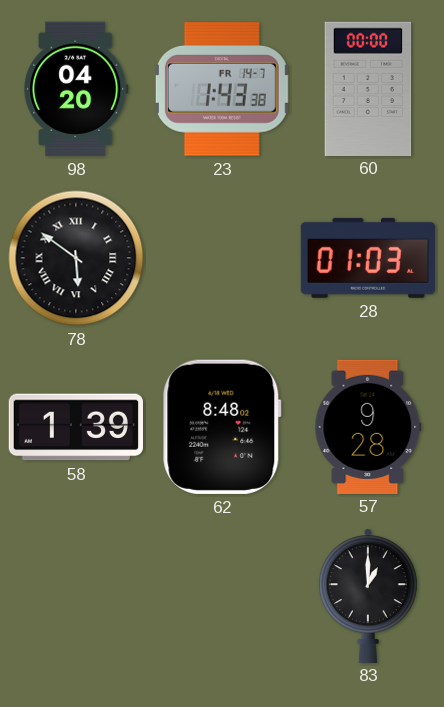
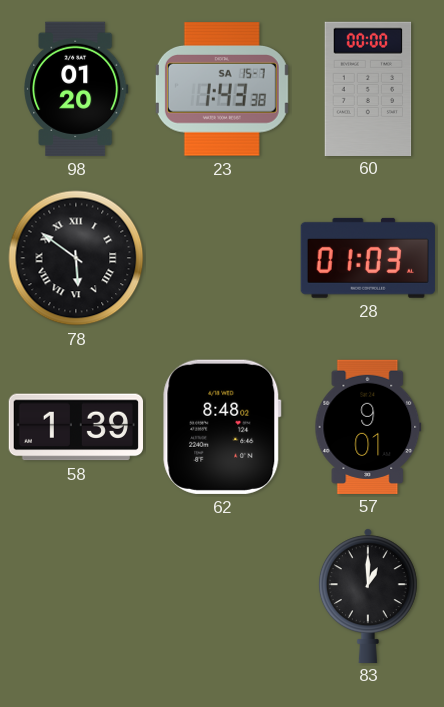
98: 04:20 -> 01:20
23 date: FR 14-7 -> SA 15-7
57: 9:28 -> 9:01
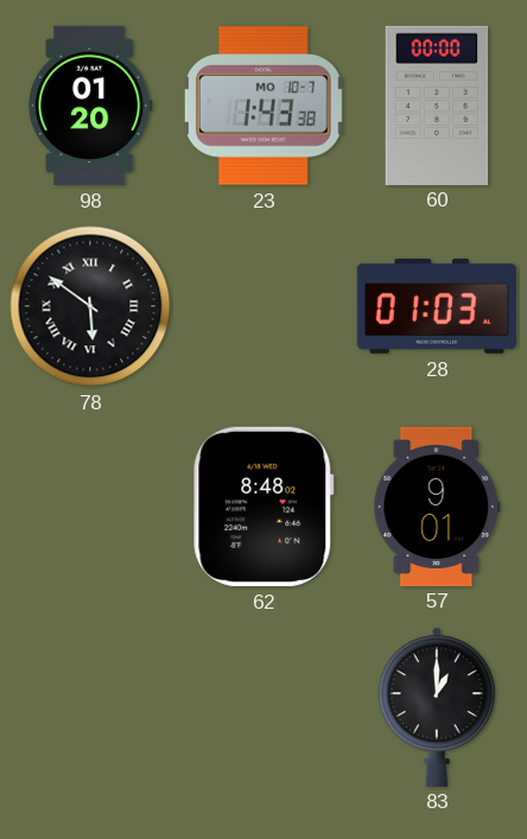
23 date: SA 15-7 -> MO 10-7
58: 1:39 -> none
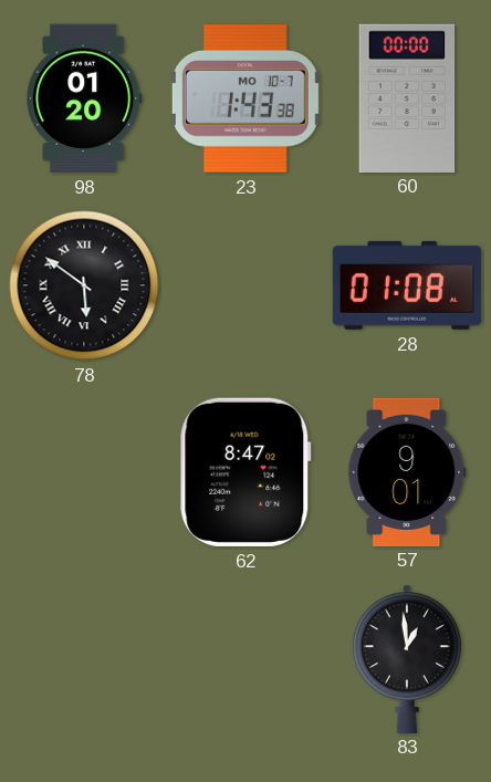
28: 01:03 -> 01:08
62: 8:48 -> 8:47
83: 1:00 -> 12:59
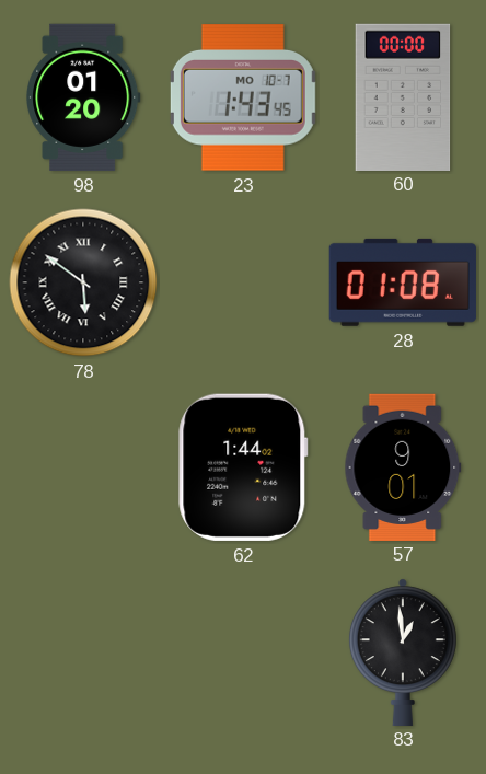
23: 1:43:38 -> 1:43:45
62: 8:47 -> 1:44
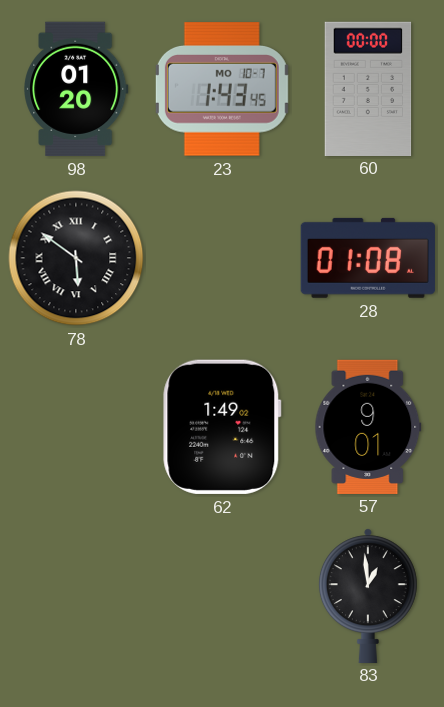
62: 1:44 -> 1:49
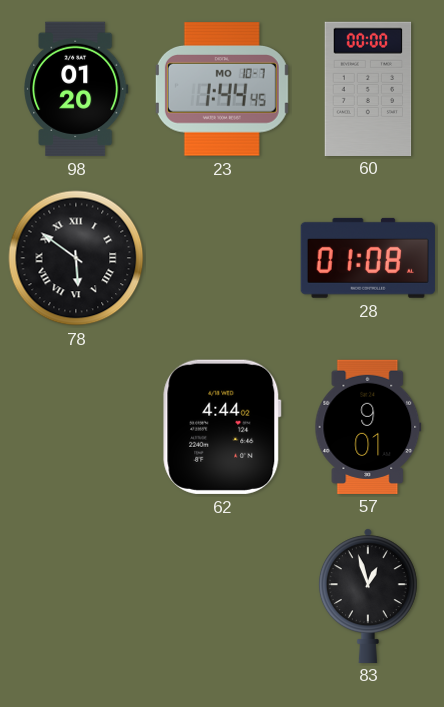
23: 1:43 -> 1:44
62: 1:49 -> 4:44
83: 12:59 -> 12:57
